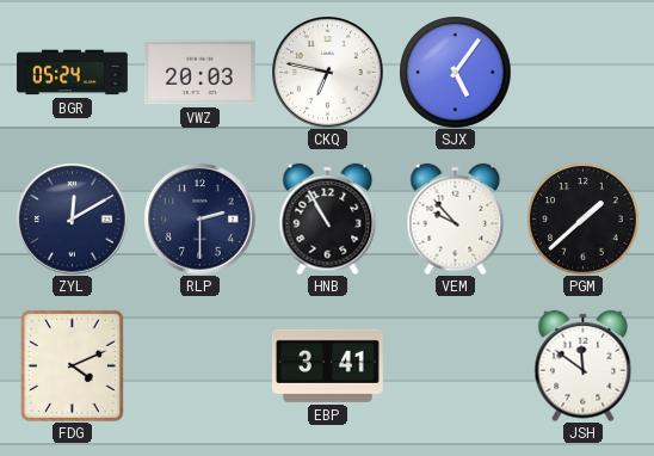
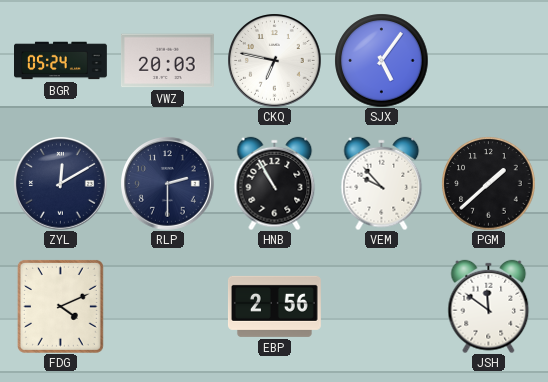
EBP: 3:41 -> 2:56
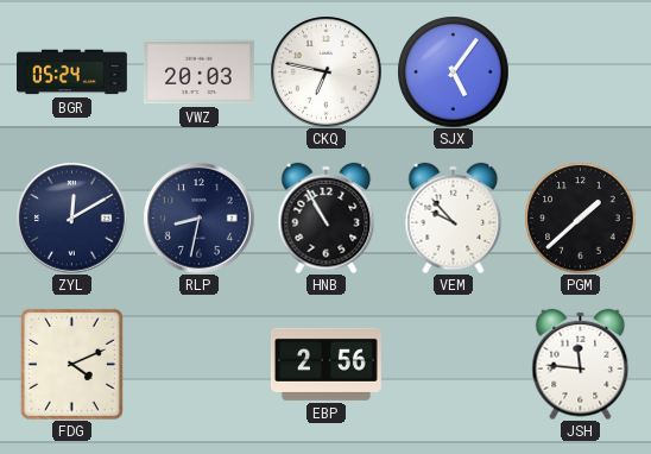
RLP: 2:30 -> 8:32
JSH: 11:51 -> 11:46
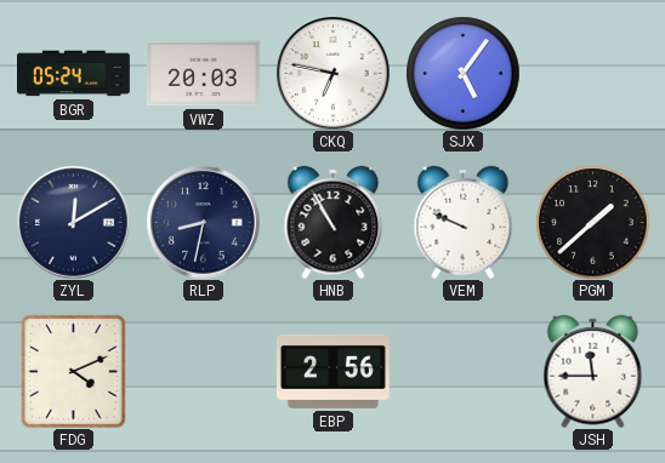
VEM: 9:53 -> 9:49
JSH: 11:46 -> 11:45
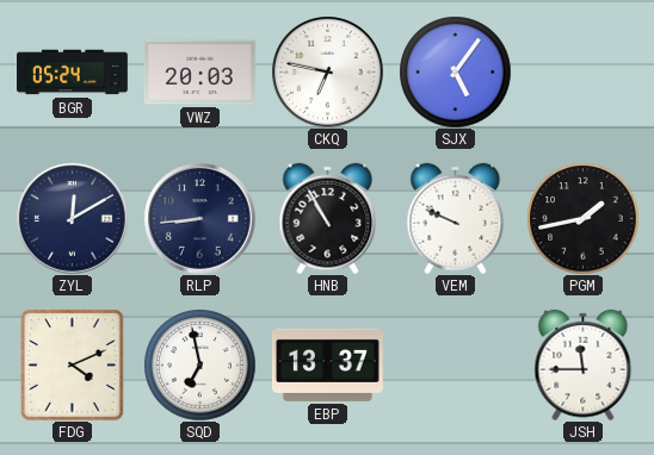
RLP: 8:32 -> 8:44
PGM: 1:38 -> 1:43
SQD: none -> 6:58
EBP: 2:56 -> 13:37
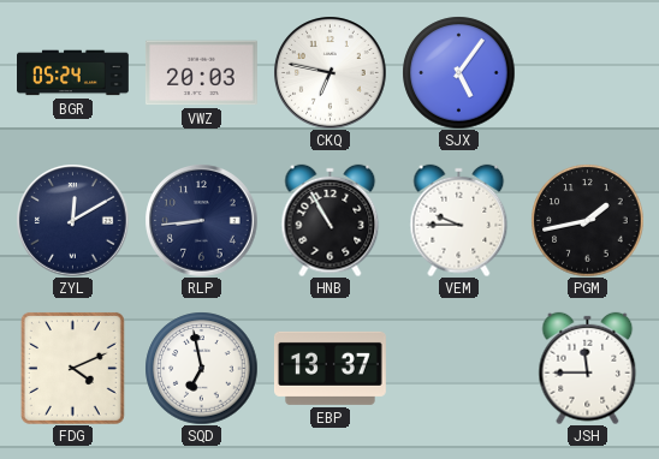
VEM: 9:49 -> 9:45
